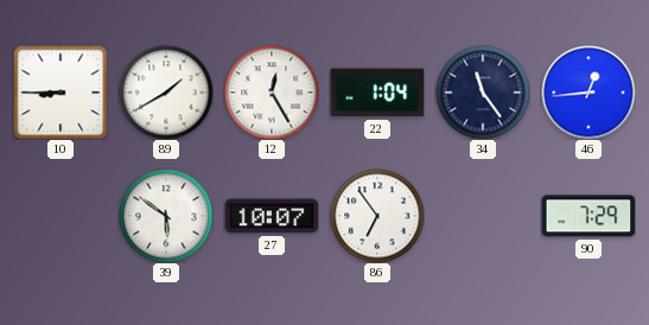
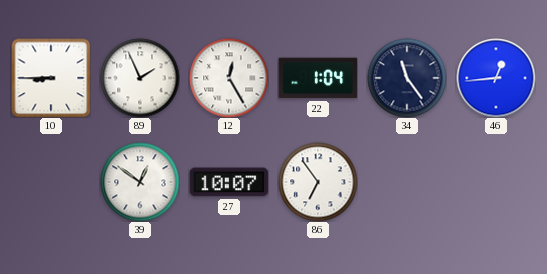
89: 1:40 -> 1:56
39: 5:51 -> 12:51
90: 7:29 -> none
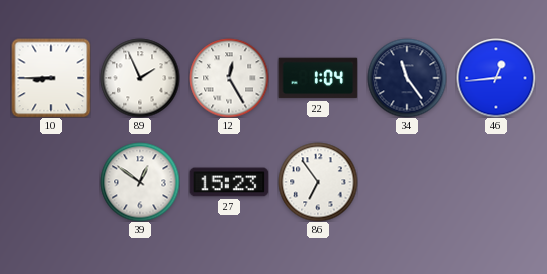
27: 10:07 -> 15:23
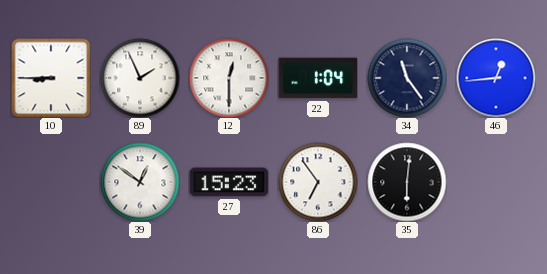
12: 12:25 -> 12:30
35: none -> 6:01
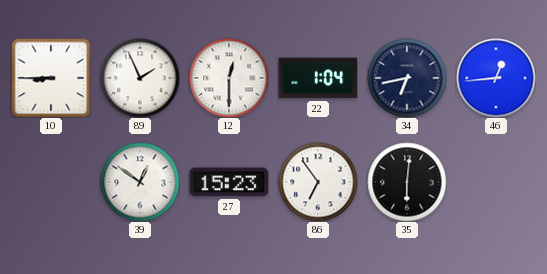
34: 11:24 -> 6:43
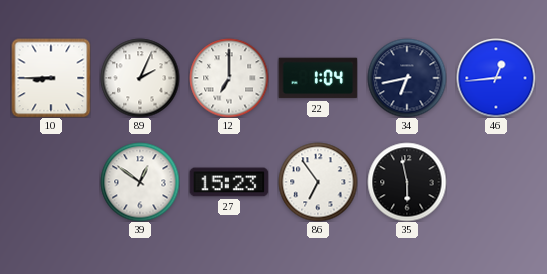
89: 1:56 -> 2:04
12: 12:30 -> 7:00
35: 6:01 -> 5:58
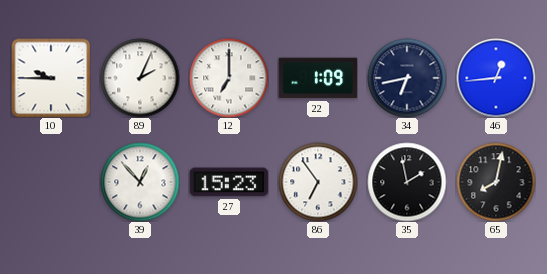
10: 8:45 -> 9:45
22: 1:04 -> 1:09
39: 12:51 -> 12:53
35: 5:58 -> 1:58
65: none -> 8:02
